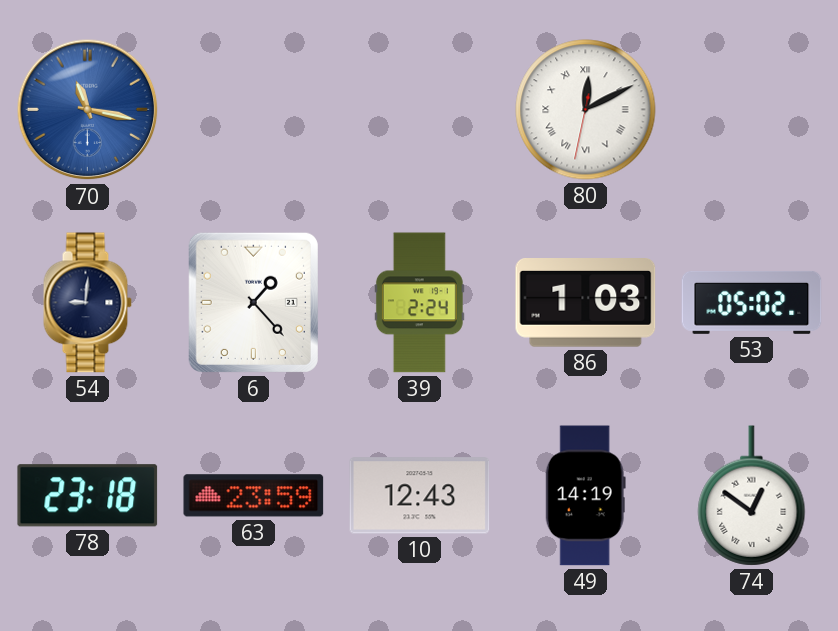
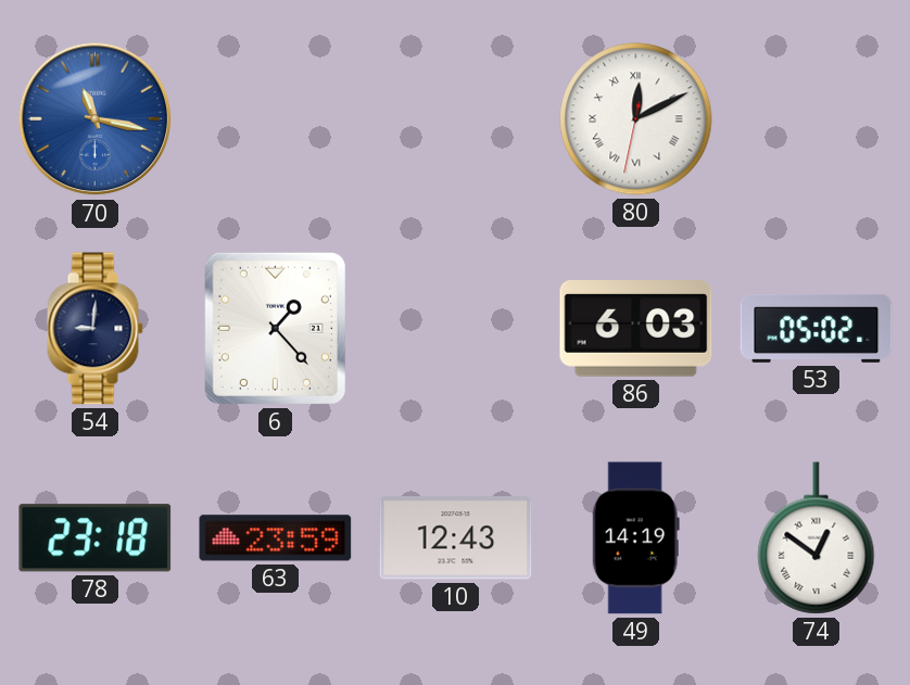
39: 2:24 -> none
86: 1:03 -> 6:03
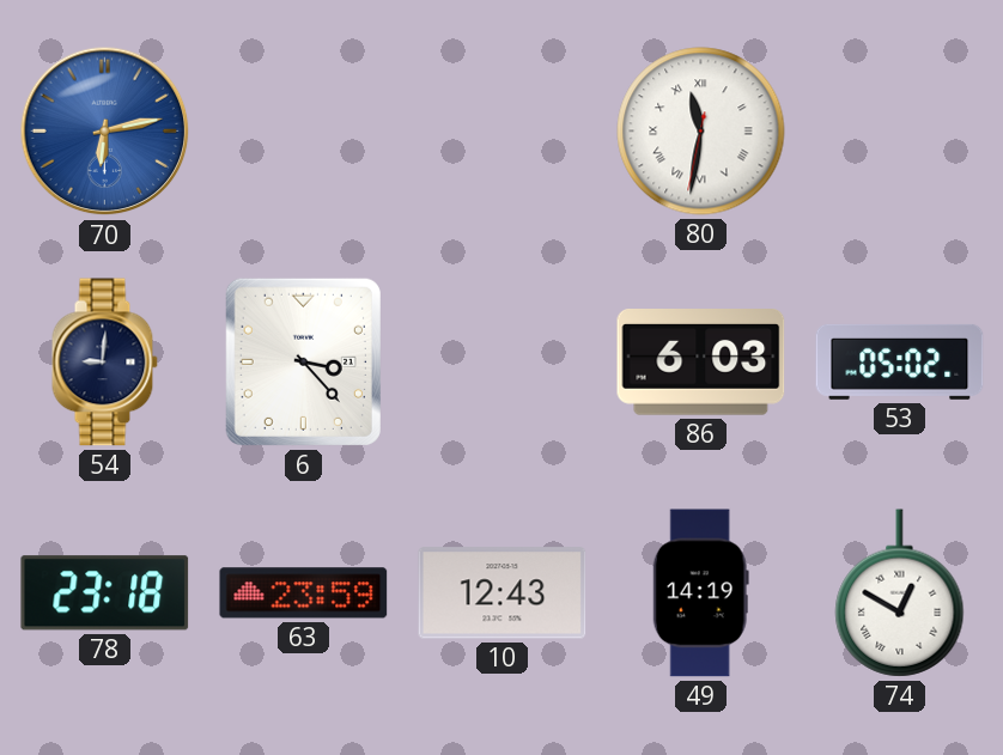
70: 11:17 -> 6:13
80: 12:10 -> 11:31
6: 1:23 -> 3:23
74: 12:51 -> 12:50
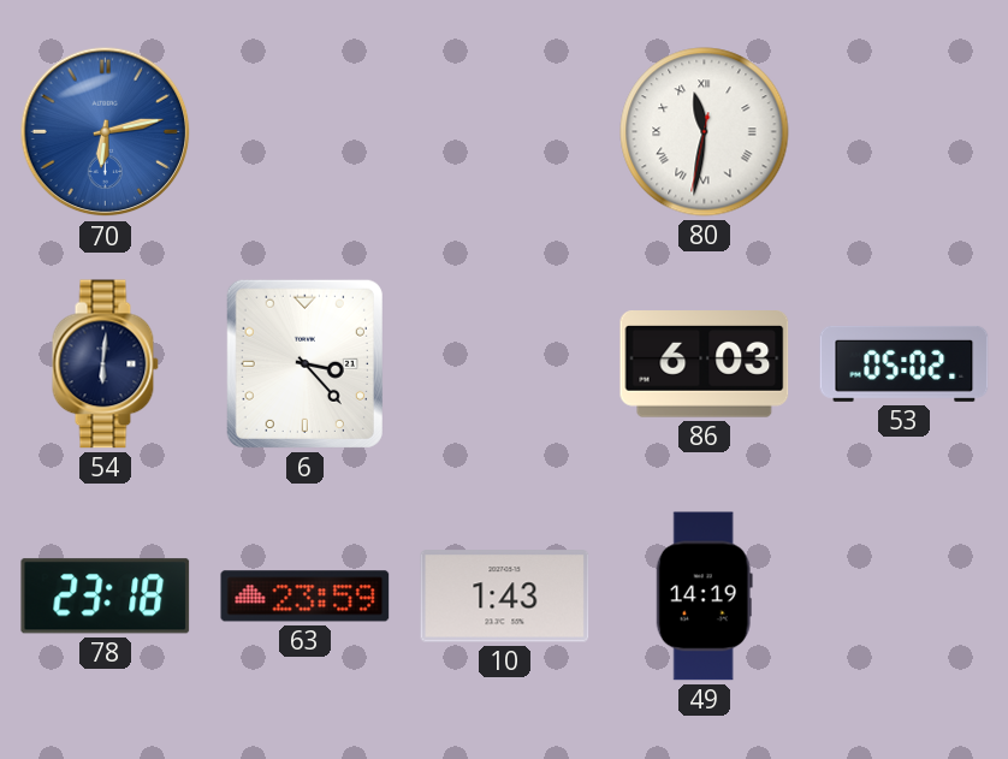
54: 9:01 -> 6:01
10: 12:43 -> 1:43
74: 12:50 -> none
